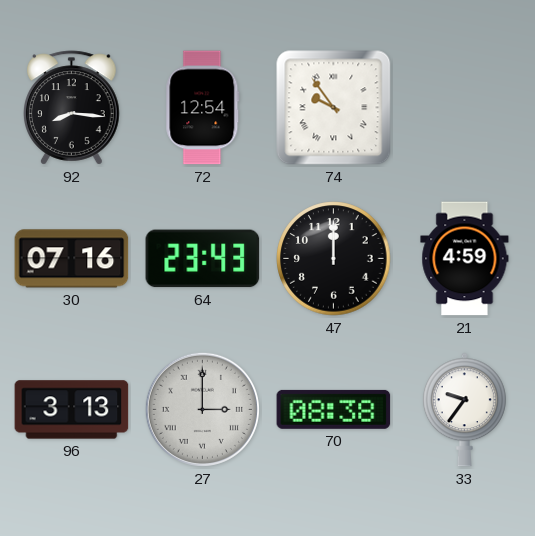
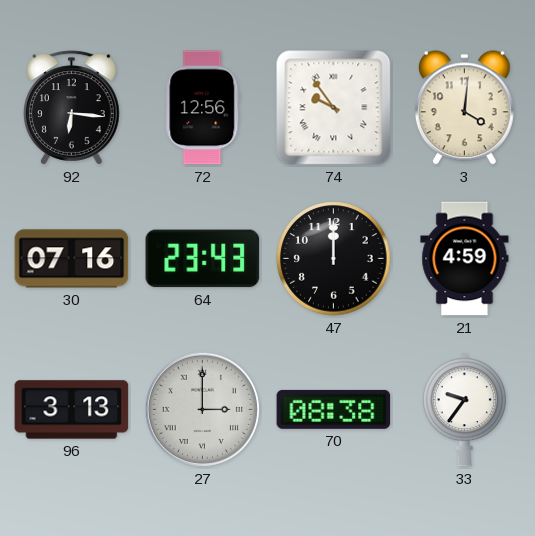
92: 8:16 -> 6:16
72: 12:54 -> 12:56
3: none -> 4:01
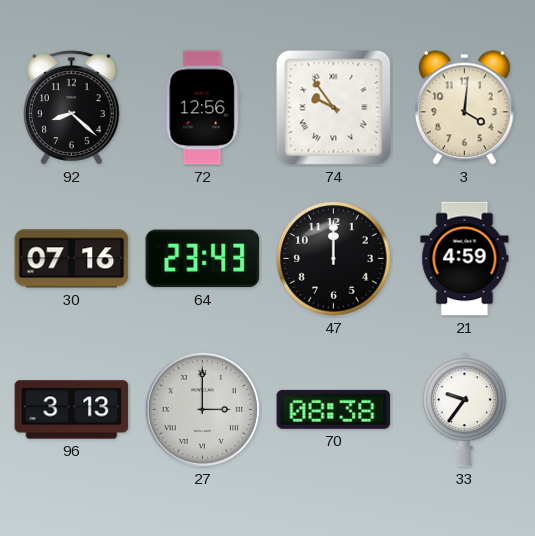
92: 6:16 -> 8:22
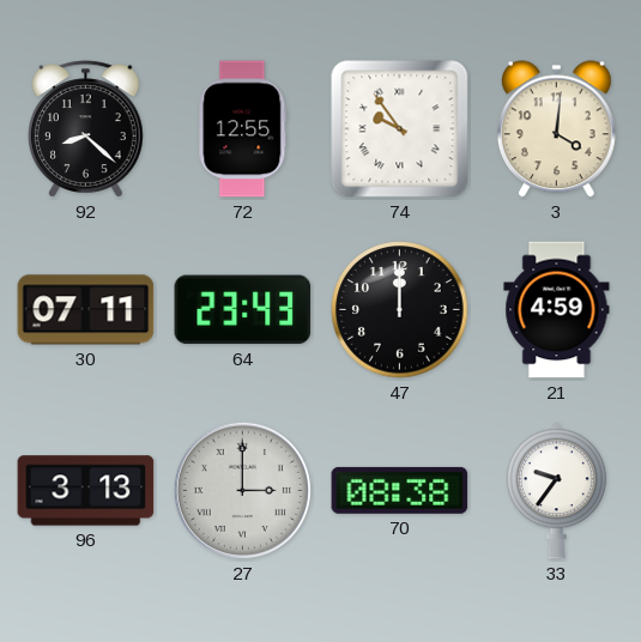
72: 12:56 -> 12:55
30: 07:16 -> 07:11
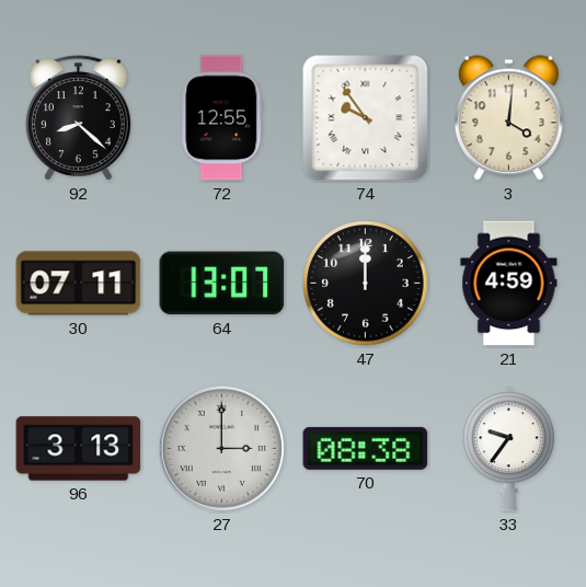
64: 23:43 -> 13:07
